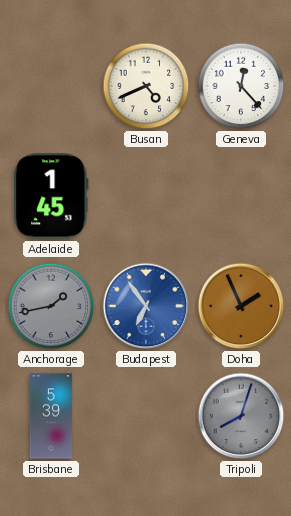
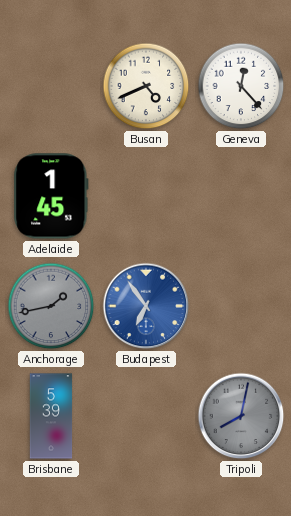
Doha: 1:56 -> none
Tripoli: 8:03 -> 8:02
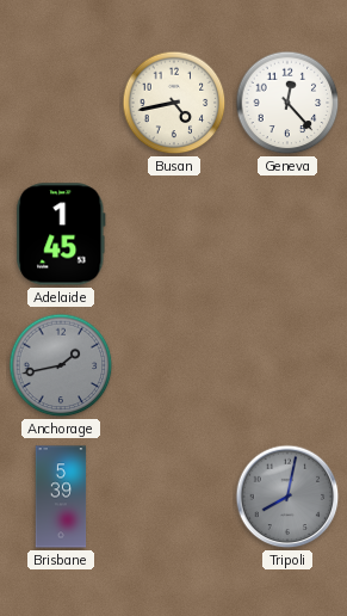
Busan: 4:41 -> 4:43
Budapest: 6:54 -> none
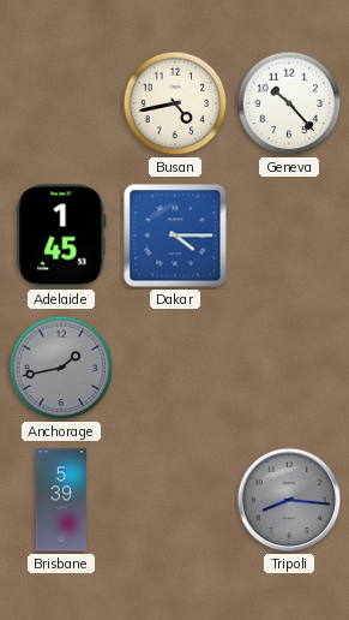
Geneva: 12:23 -> 10:23
Dakar: none -> 4:15
Tripoli: 8:02 -> 8:16
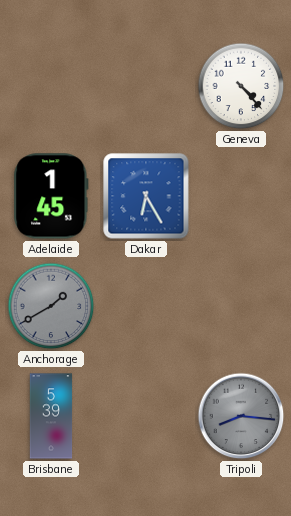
Busan: 4:43 -> none
Geneva: 10:23 -> 4:23
Dakar: 4:15 -> 6:25
Anchorage: 1:43 -> 1:40
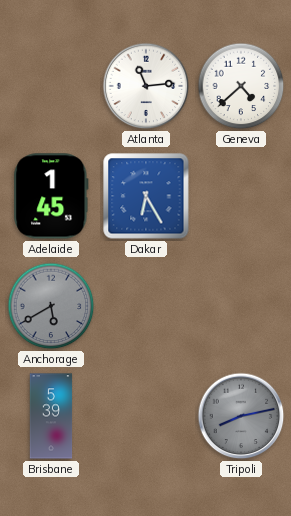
Atlanta: none -> 11:14
Geneva: 4:23 -> 4:38
Anchorage: 1:40 -> 5:40
Tripoli: 8:16 -> 8:13
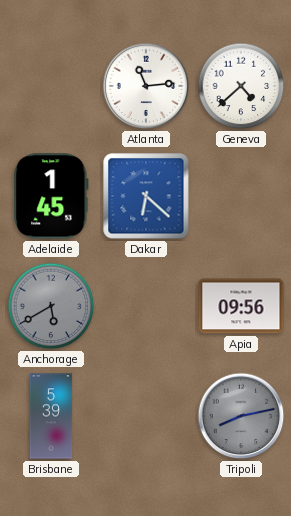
Dakar: 6:25 -> 6:22
Apia: none -> 09:56
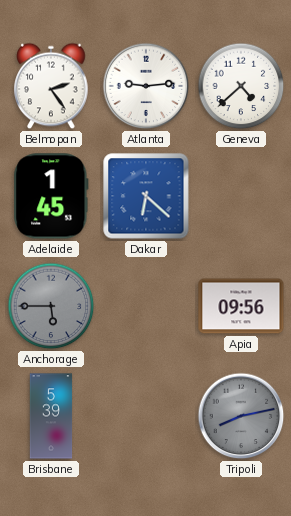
Belmopan: none -> 2:24
Atlanta: 11:14 -> 9:14
Anchorage: 5:40 -> 5:45
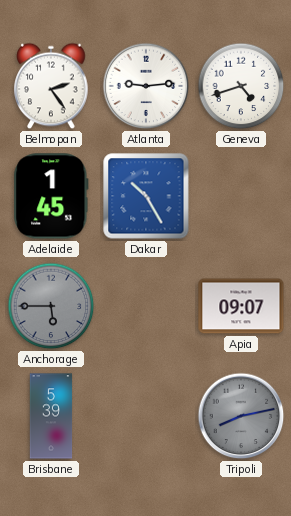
Geneva: 4:38 -> 4:42
Dakar: 6:22 -> 10:25
Apia: 09:56 -> 09:07
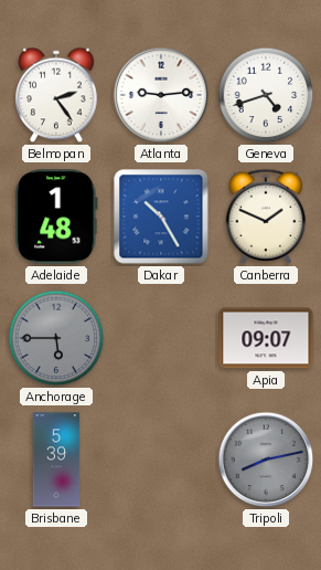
Adelaide: 1:45 -> 1:48
Canberra: none -> 1:49
